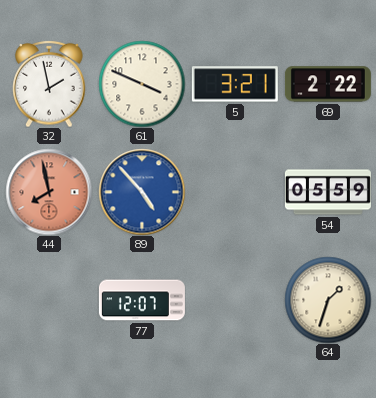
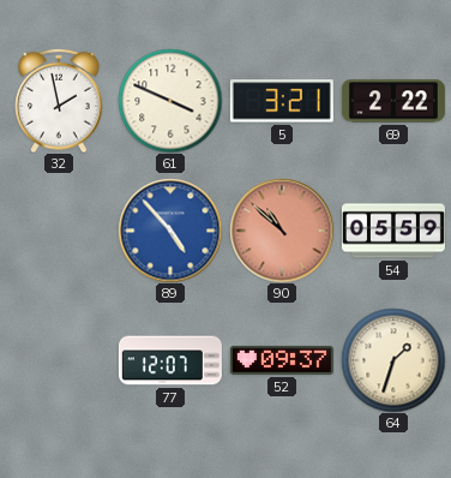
44: 7:58 -> none
90: none -> 10:52
52: none -> 09:37
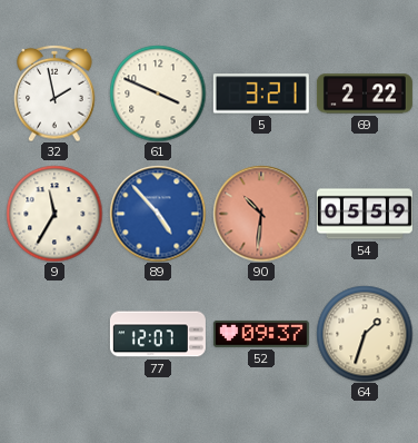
9: none -> 11:35
90: 10:52 -> 10:31
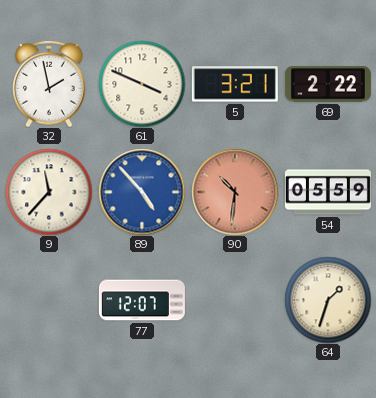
9: 11:35 -> 11:37
52: 09:37 -> none
